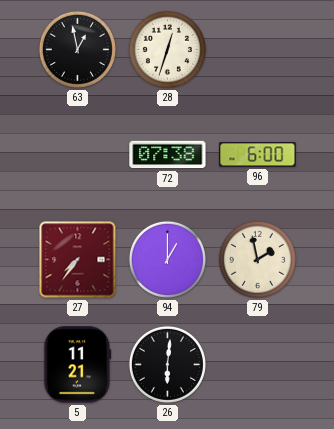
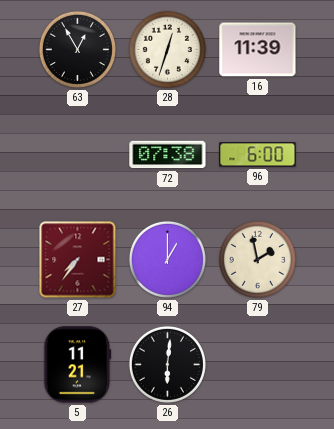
63: 12:58 -> 12:55
16: none -> 11:39
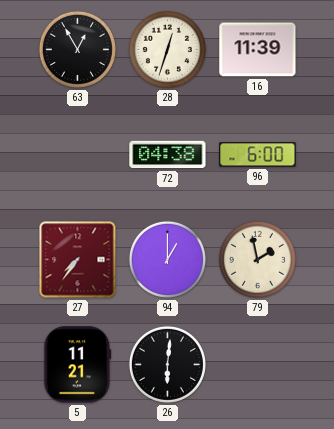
72: 07:38 -> 04:38
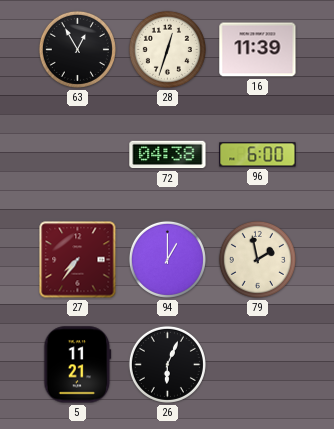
26: 6:01 -> 6:04
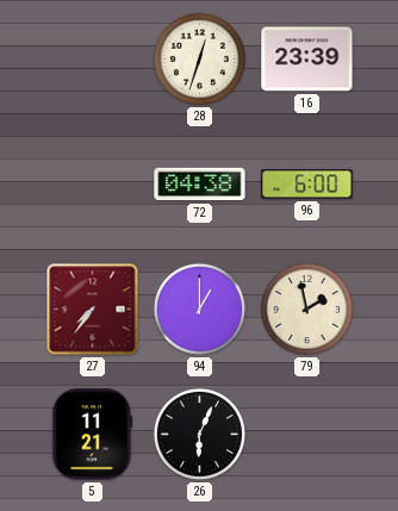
63: 12:55 -> none
16: 11:39 -> 23:39
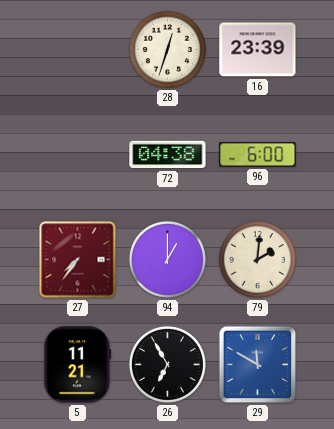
79: 1:58 -> 2:01
26: 6:04 -> 6:55
29: none -> 11:50
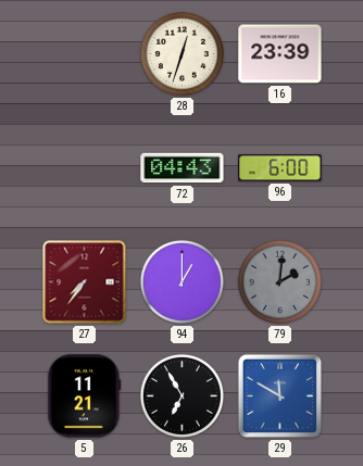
72: 04:38 -> 04:43
79 dial: cream -> grey
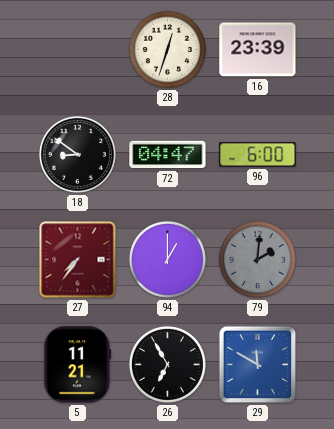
18: none -> 8:51
72: 04:43 -> 04:47
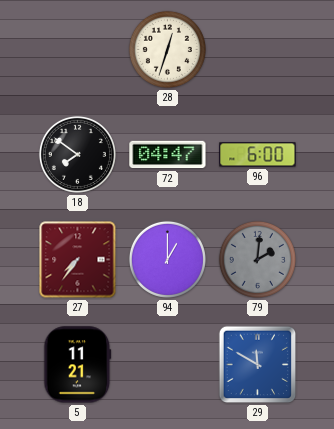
16: 23:39 -> none
18: 8:51 -> 7:51
26: 6:55 -> none
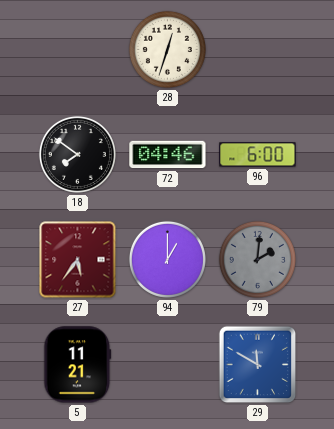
72: 04:47 -> 04:46
27: 7:36 -> 5:36
